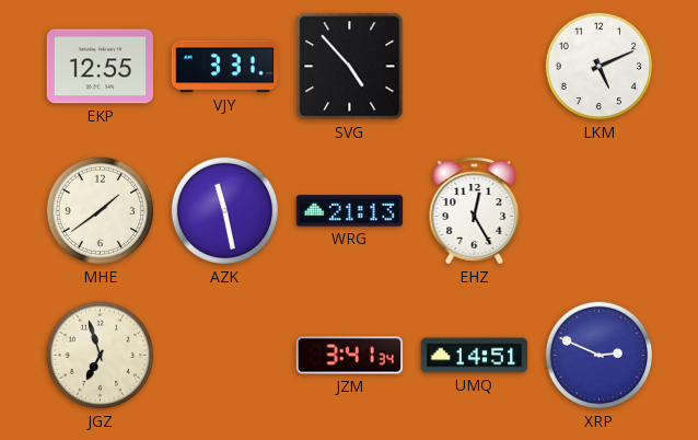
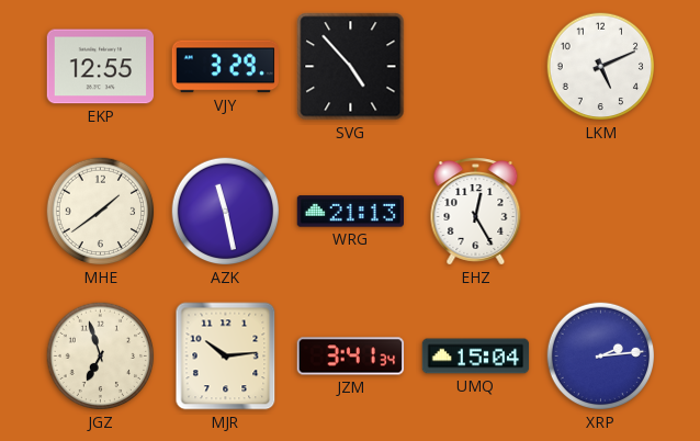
VJY: 3:31 -> 3:29
MJR: none -> 10:14
UMQ: 14:51 -> 15:04
XRP: 2:49 -> 2:14
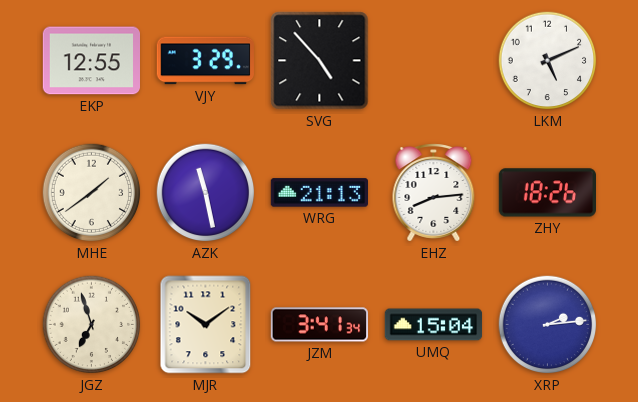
EHZ: 12:25 -> 8:14
ZHY: none -> 18:26
MJR: 10:14 -> 10:09
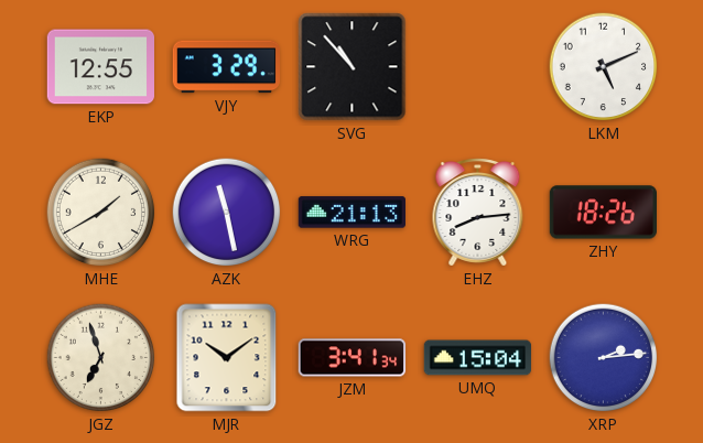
SVG: 4:53 -> 10:53
MHE: 1:39 -> 1:40
